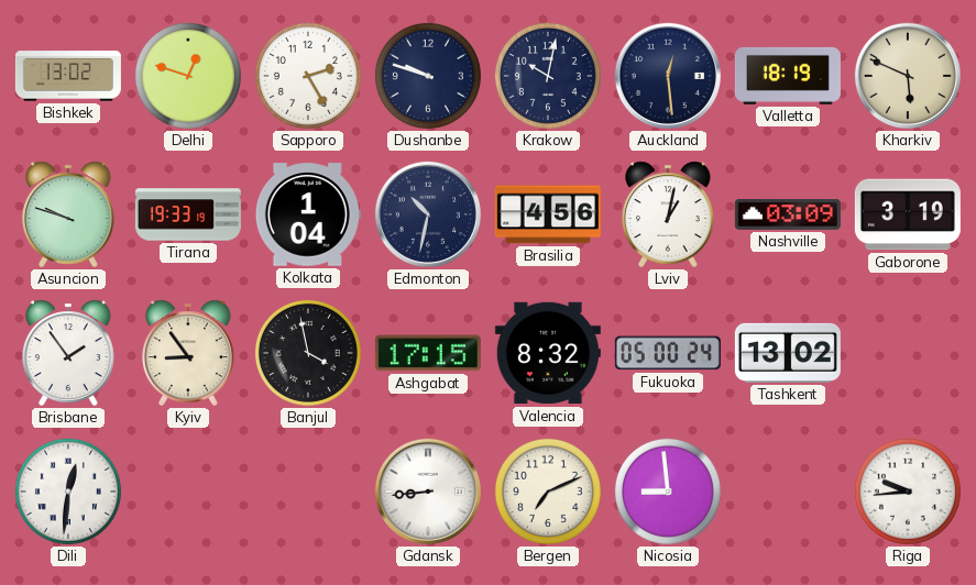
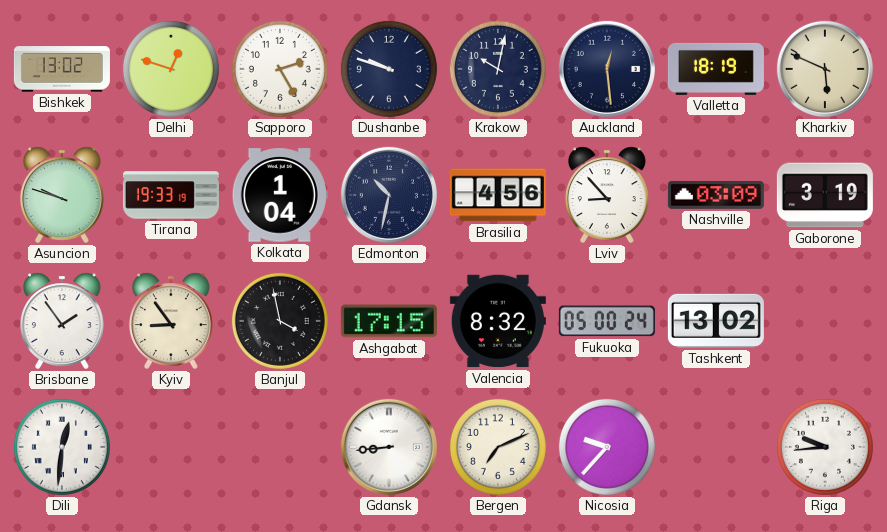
Lviv: 1:02 -> 8:53
Nicosia: 8:59 -> 9:37
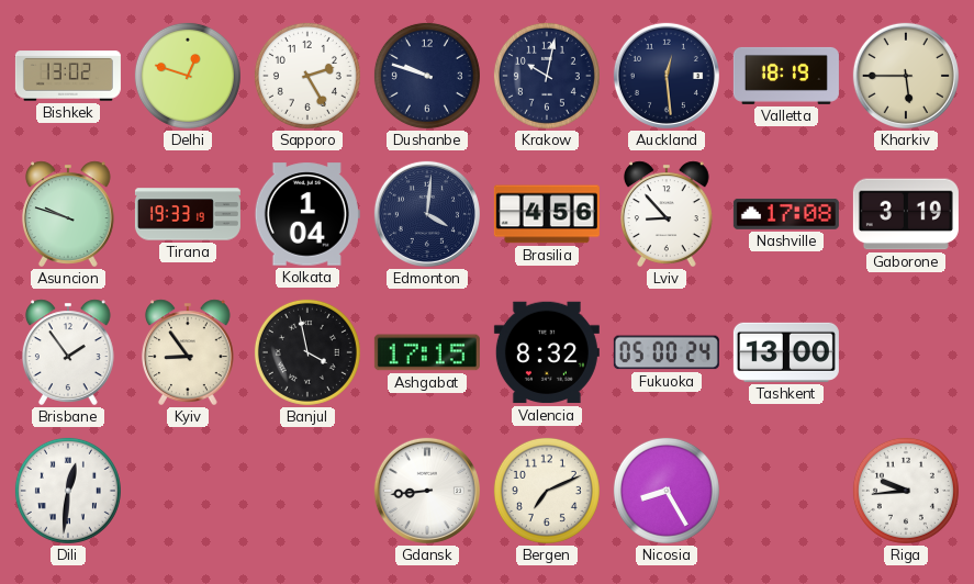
Kharkiv: 5:49 -> 5:45
Edmonton: 10:32 -> 4:01
Nashville: 03:09 -> 17:08
Tashkent: 13:02 -> 13:00
Nicosia: 9:37 -> 8:25
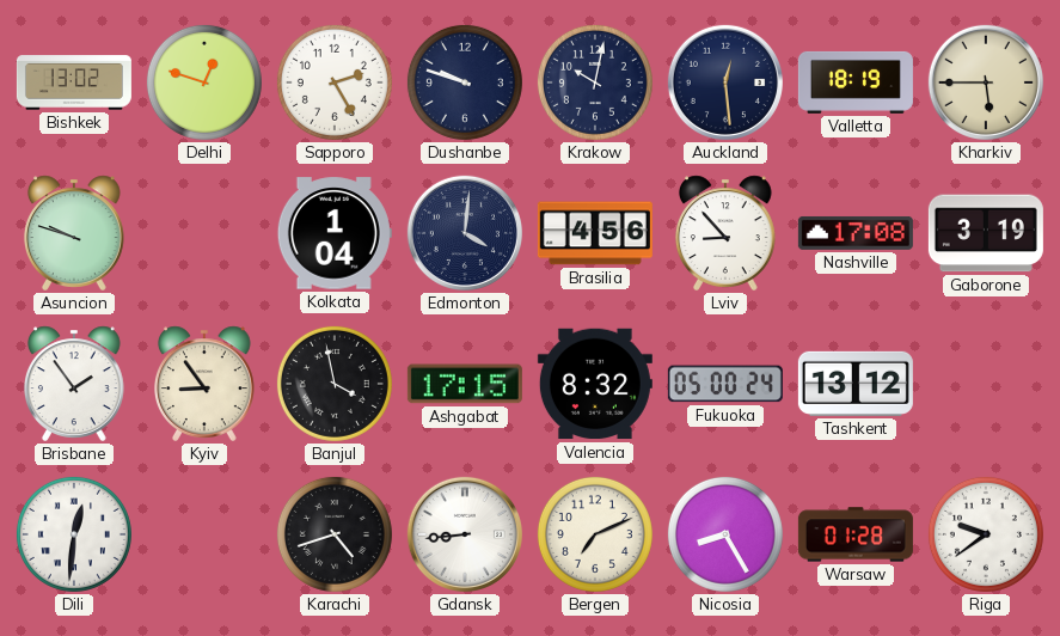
Tirana: 19:33 -> none
Tashkent: 13:00 -> 13:12
Karachi: none -> 4:42
Warsaw: none -> 01:28
Riga: 9:44 -> 9:39
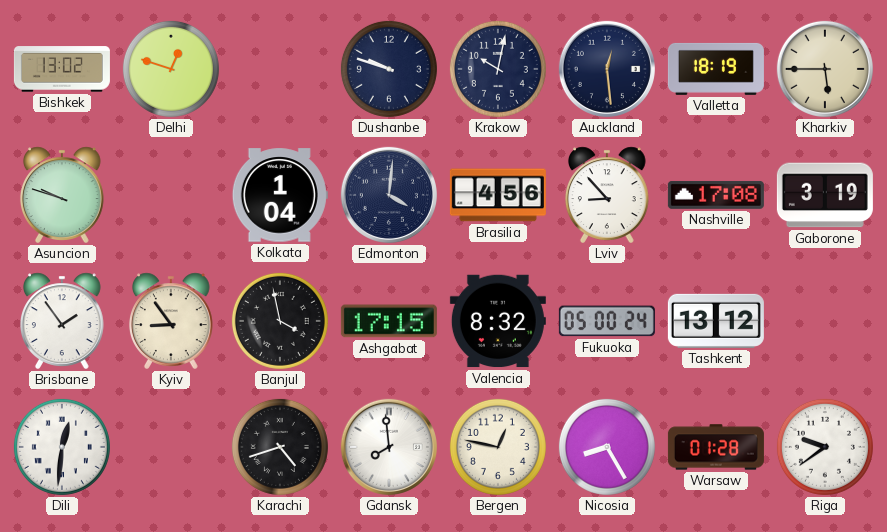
Sapporo: 2:25 -> none
Gdansk: 8:44 -> 7:59
Bergen: 7:11 -> 12:47
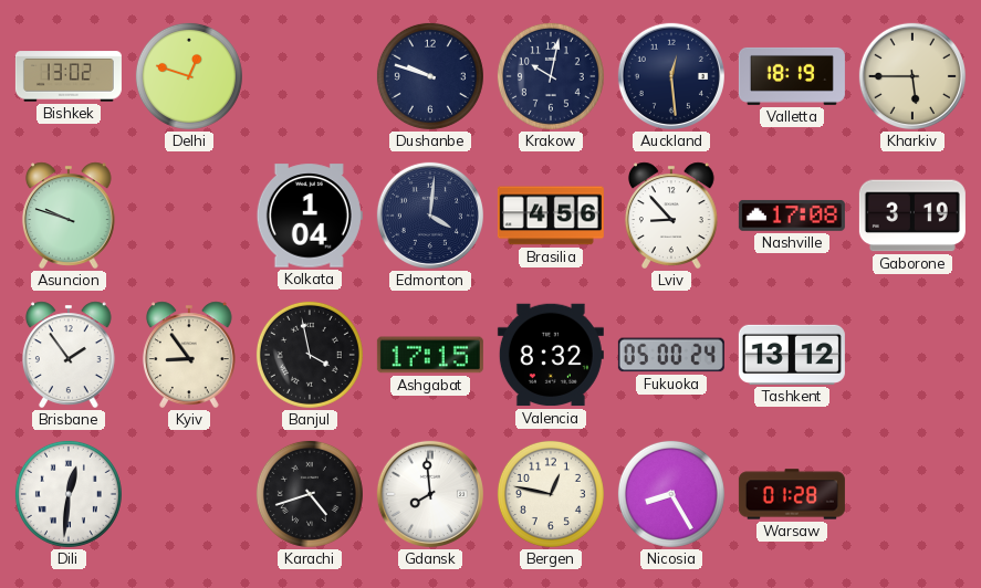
Riga: 9:39 -> none
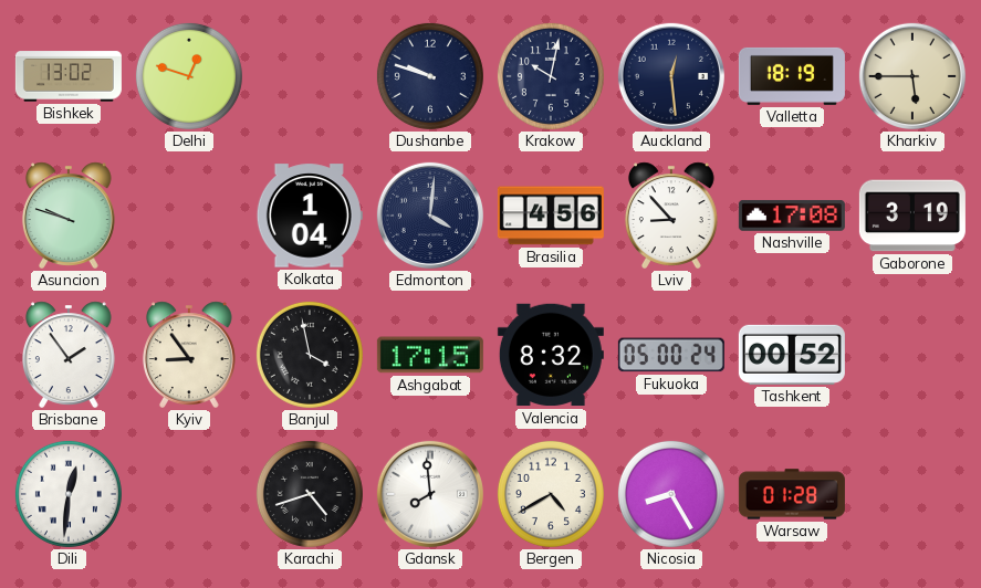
Tashkent: 13:12 -> 00:52
Bergen: 12:47 -> 4:40
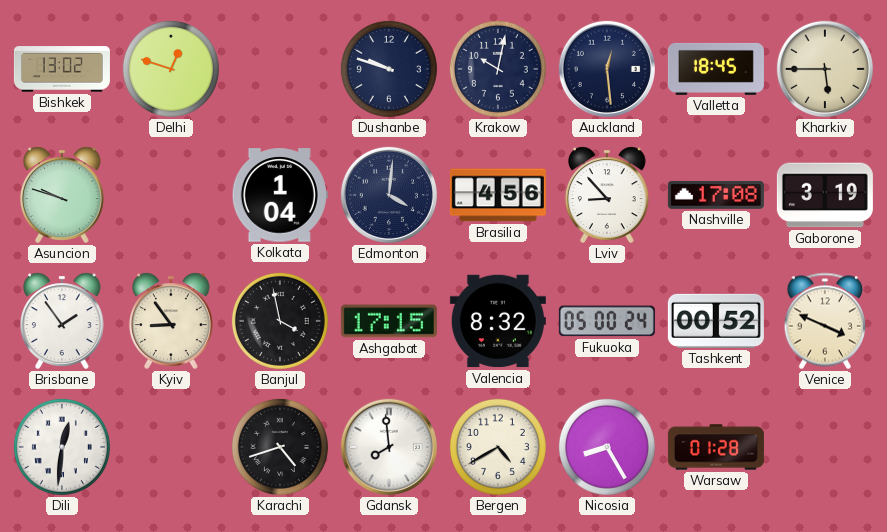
Valletta: 18:19 -> 18:45
Venice: none -> 3:49
